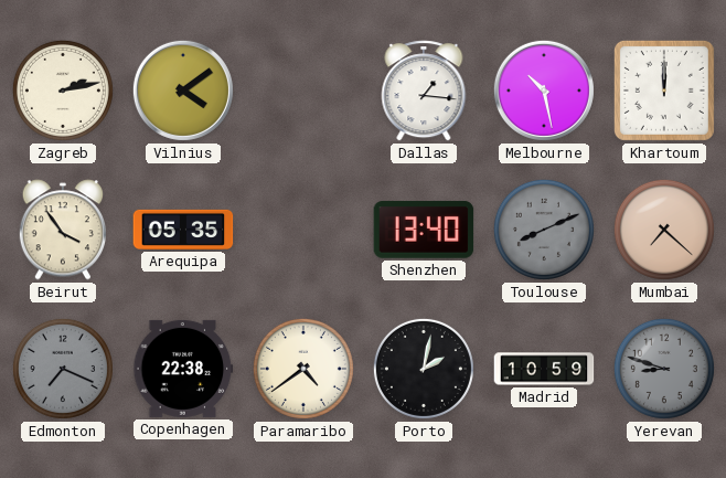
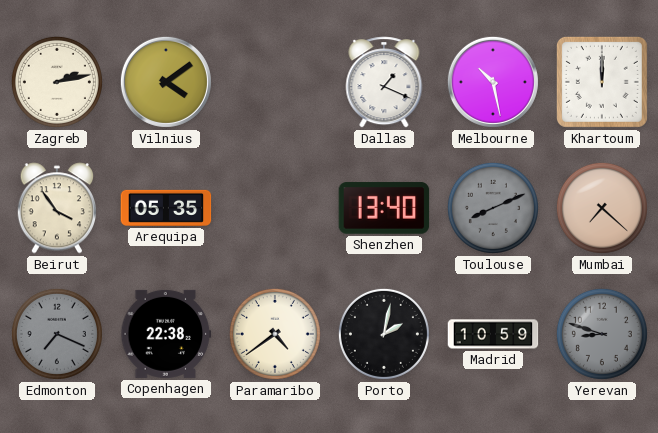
Dallas: 1:16 -> 1:19
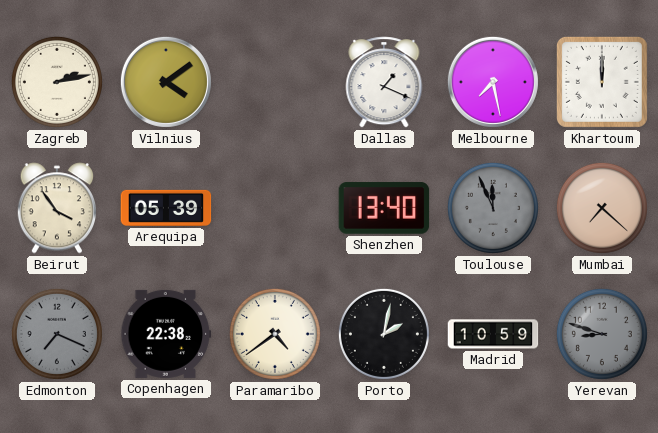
Melbourne: 10:28 -> 7:28
Arequipa: 05:35 -> 05:39
Toulouse: 8:11 -> 11:56
